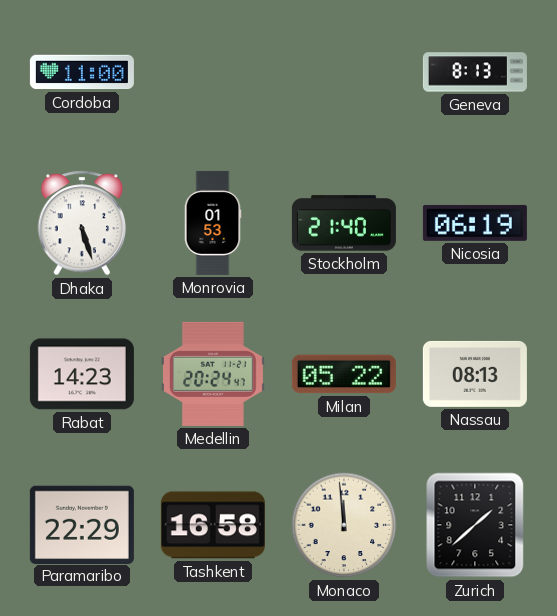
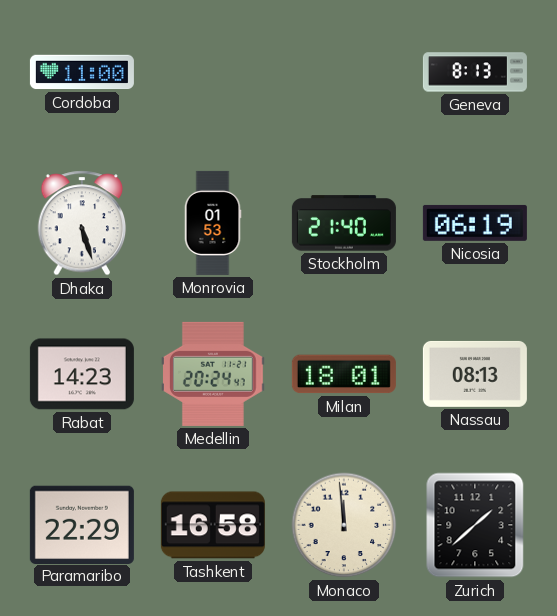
Milan: 05:22 -> 18:01
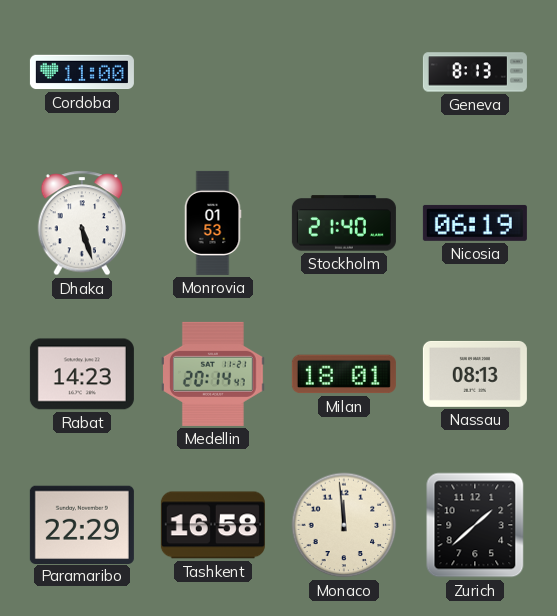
Medellin: 20:24 -> 20:14
